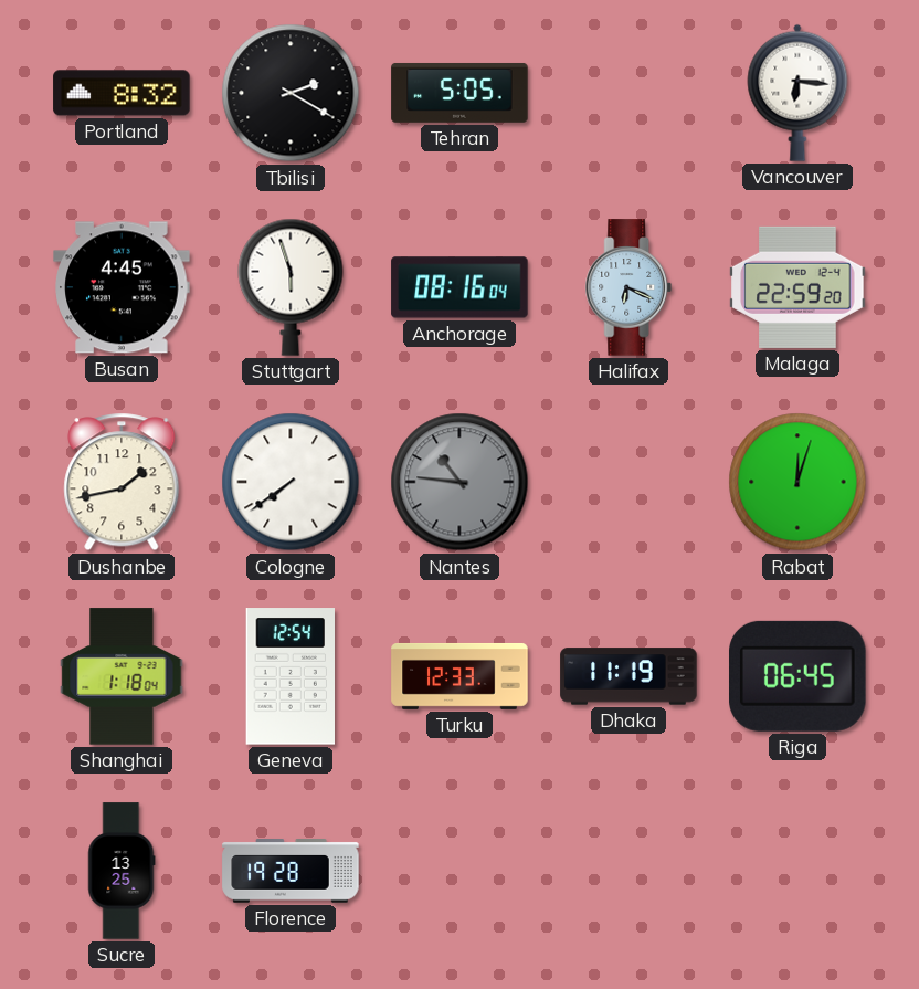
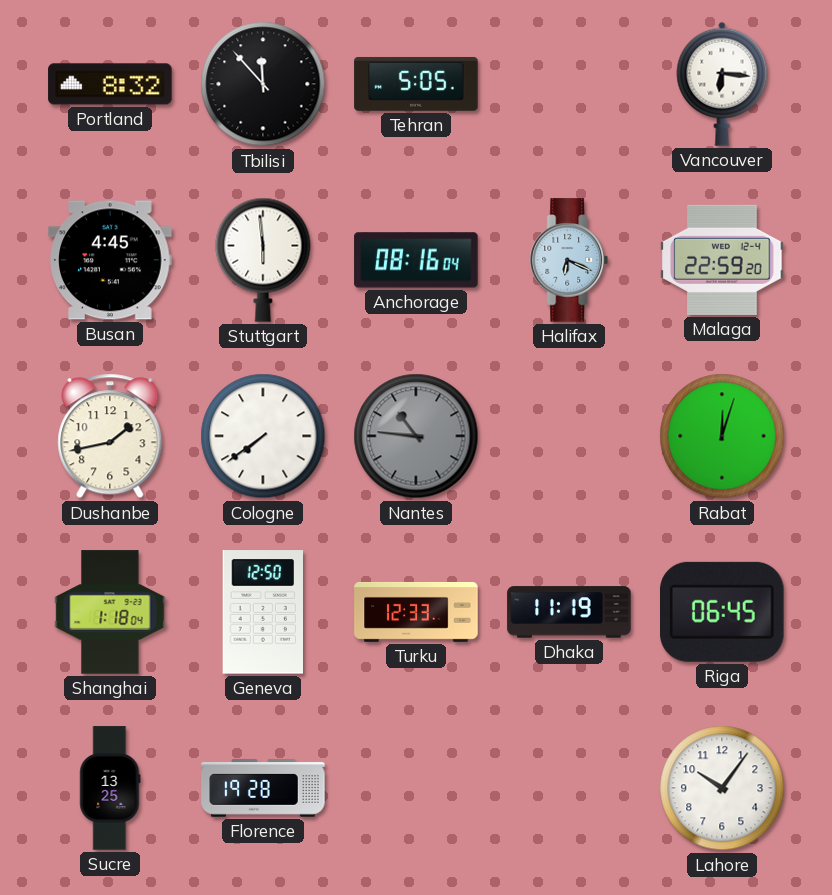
Tbilisi: 2:20 -> 11:53
Stuttgart: 5:57 -> 5:59
Geneva: 12:54 -> 12:50
Lahore: none -> 10:06
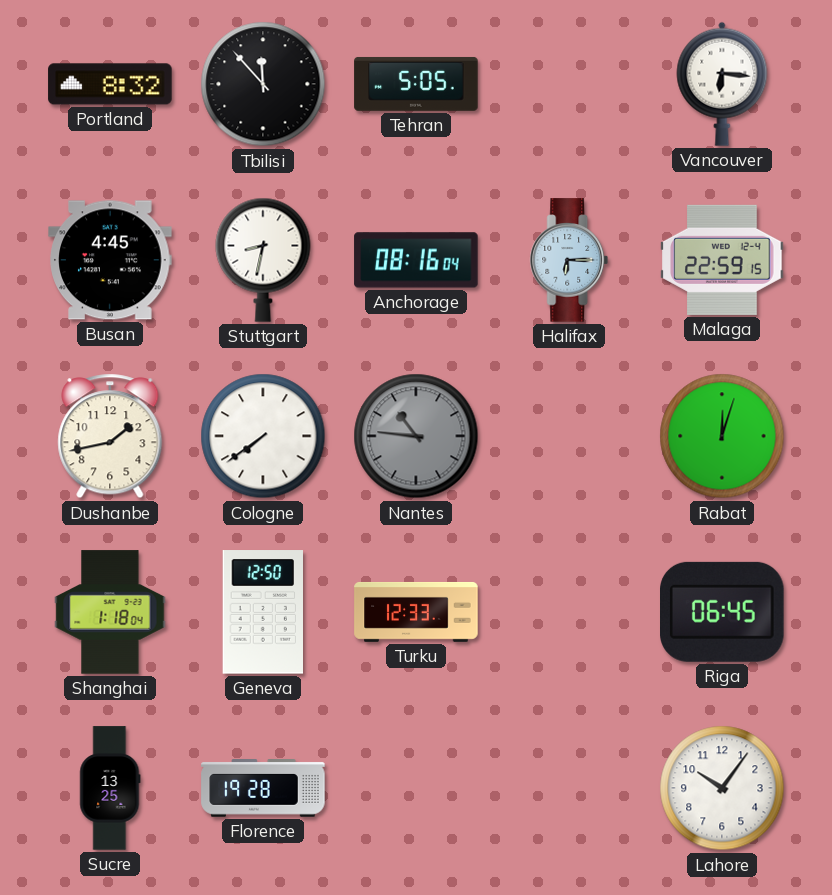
Stuttgart: 5:59 -> 8:32
Halifax: 6:19 -> 6:15
Malaga: 22:59:20 -> 22:59:15
Dhaka: 11:19 -> none
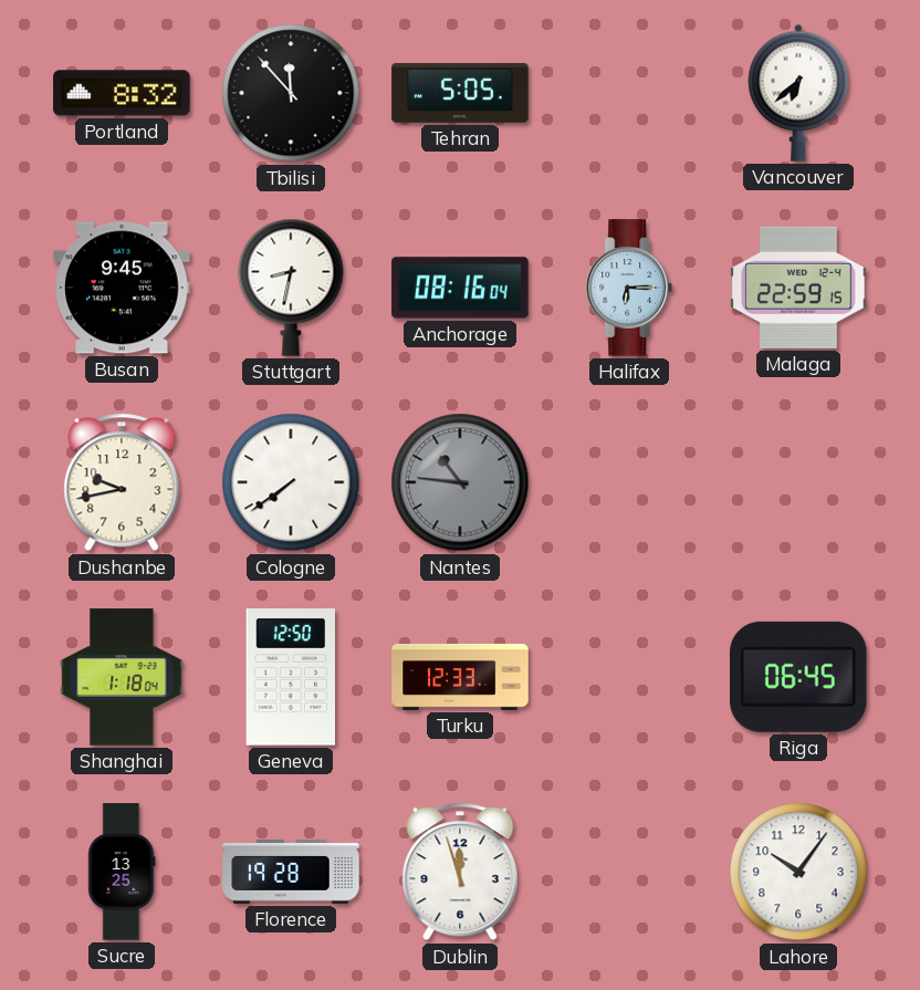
Vancouver: 6:16 -> 6:38
Busan: 4:45 -> 9:45
Dushanbe: 1:43 -> 9:43
Rabat: 12:03 -> none
Dublin: none -> 11:57
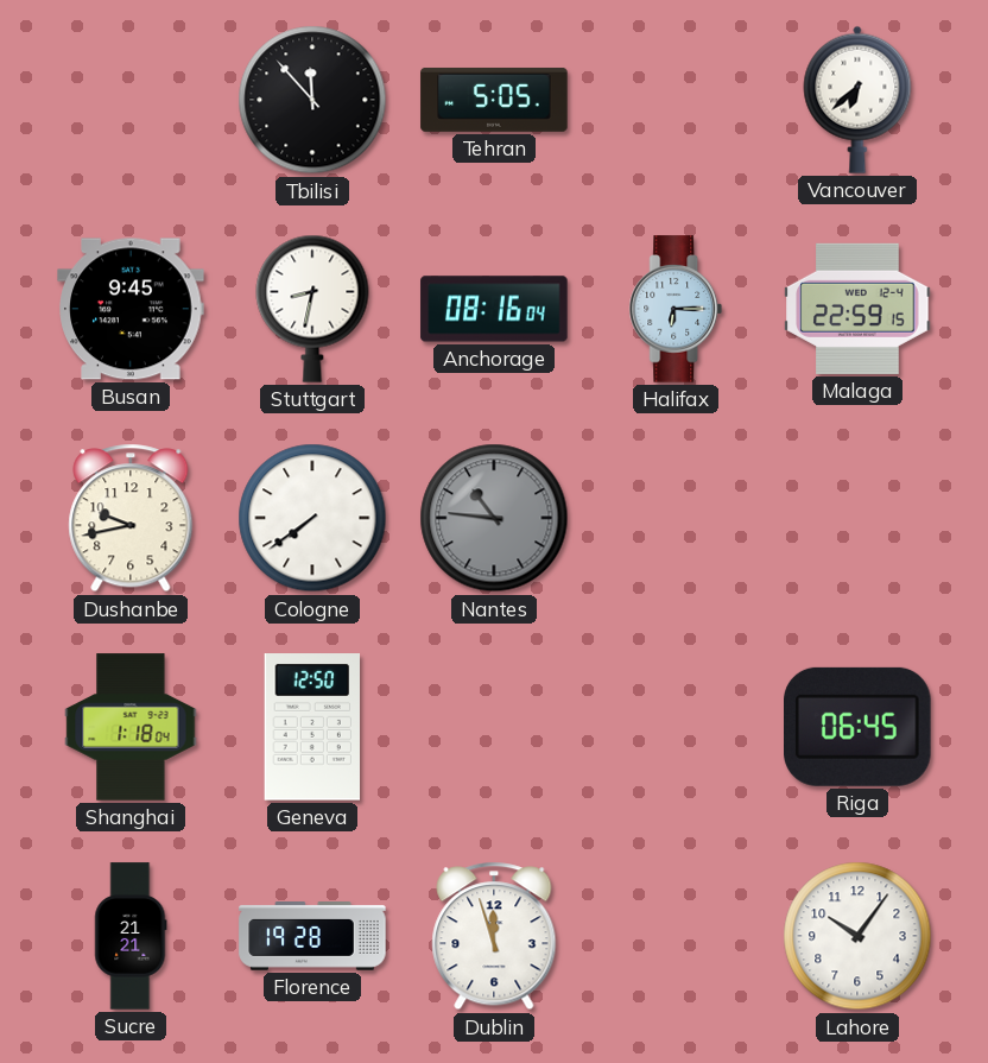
Portland: 8:32 -> none
Turku: 12:33 -> none
Sucre: 13:25 -> 21:21
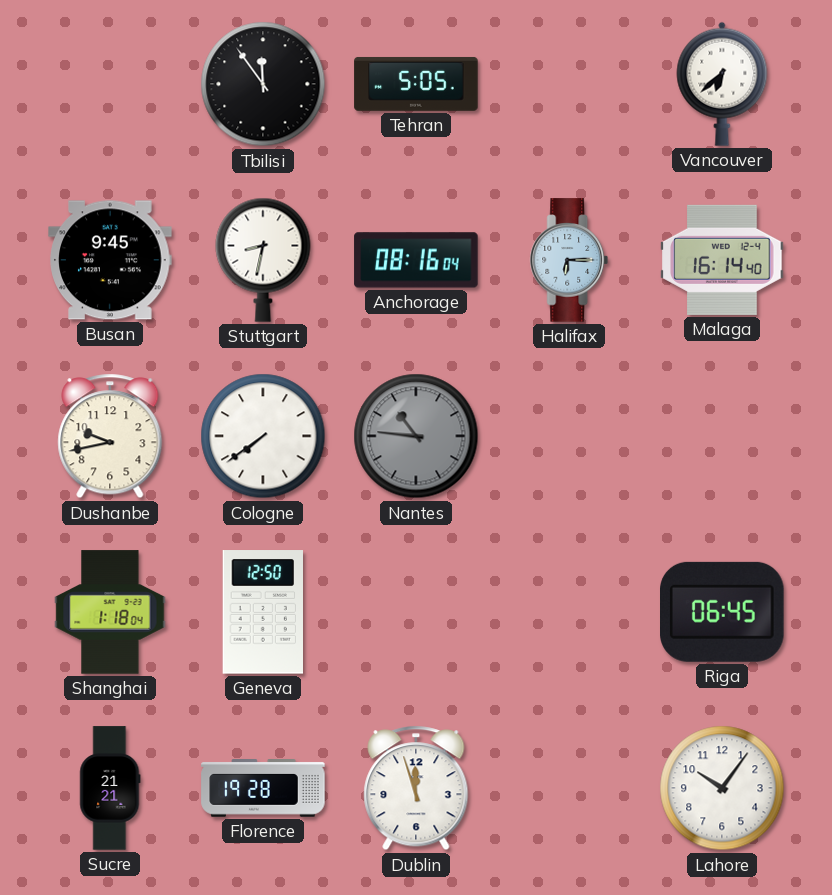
Tbilisi: 11:53 -> 11:54
Malaga: 22:59 -> 16:14
